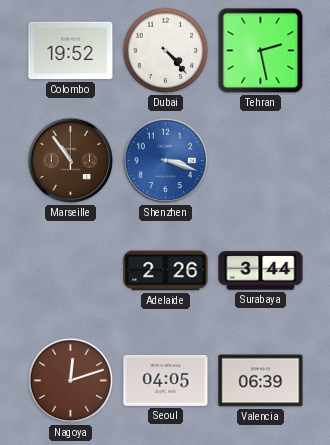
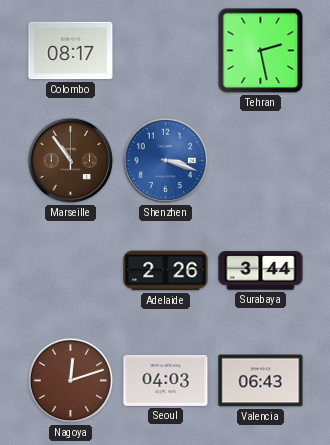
Colombo: 19:52 -> 08:17
Dubai: 4:23 -> none
Seoul: 04:05 -> 04:03
Valencia: 06:39 -> 06:43
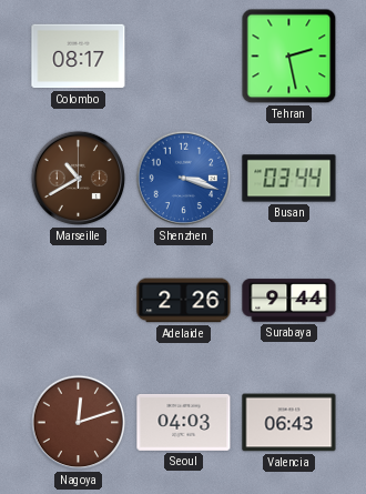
Marseille: 10:54 -> 10:40
Busan: none -> 03:44
Surabaya: 3:44 -> 9:44
